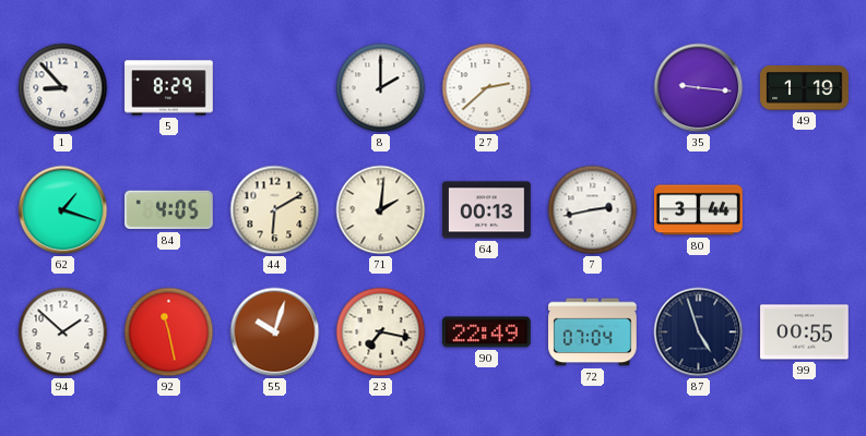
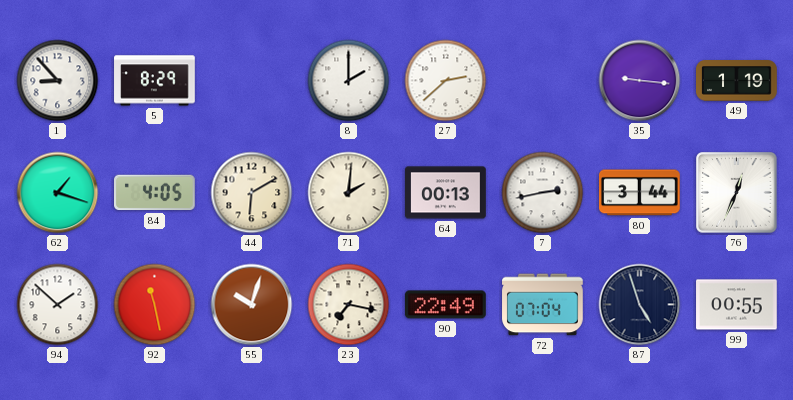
76: none -> 12:34
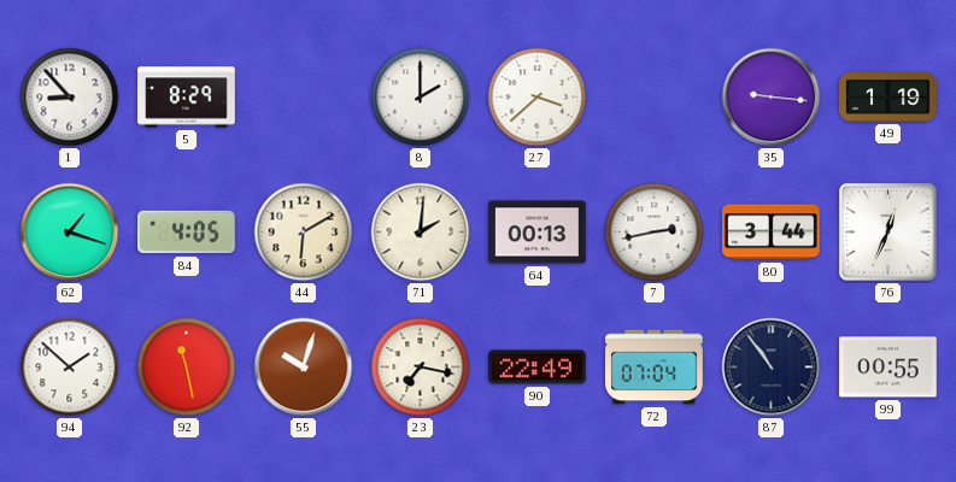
27: 2:38 -> 3:38
87: 4:57 -> 10:54
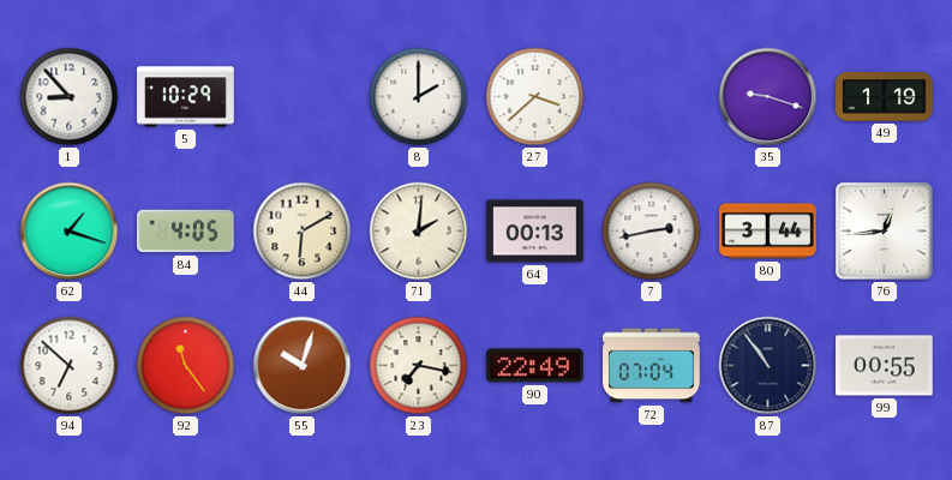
5: 8:29 -> 10:29
35: 9:16 -> 9:18
76: 12:34 -> 12:44
94: 1:52 -> 6:52
92: 11:28 -> 11:24
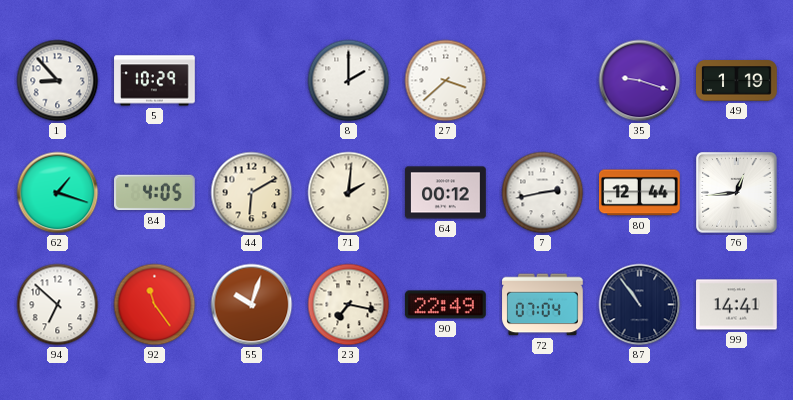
64: 00:13 -> 00:12
80: 3:44 -> 12:44
99: 00:55 -> 14:41
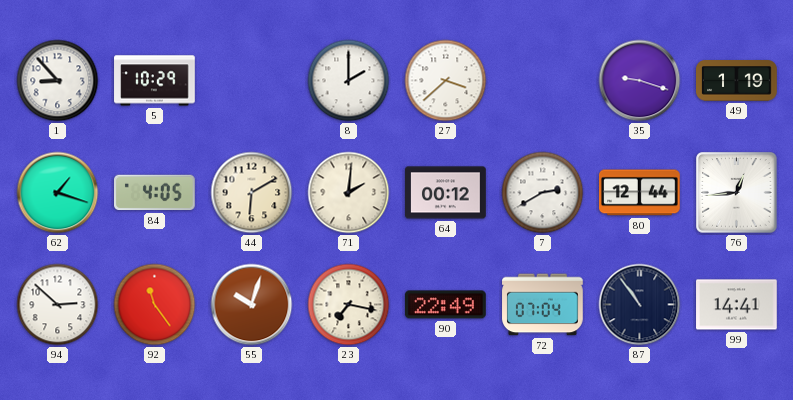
7: 2:43 -> 2:40
94: 6:52 -> 2:52
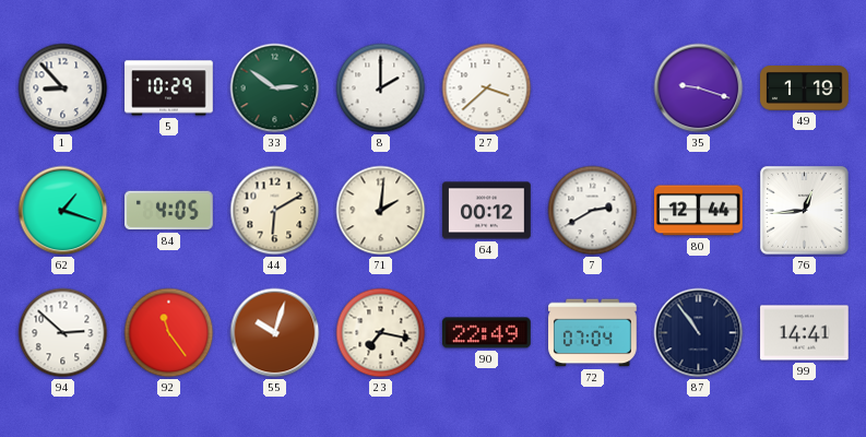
33: none -> 2:51
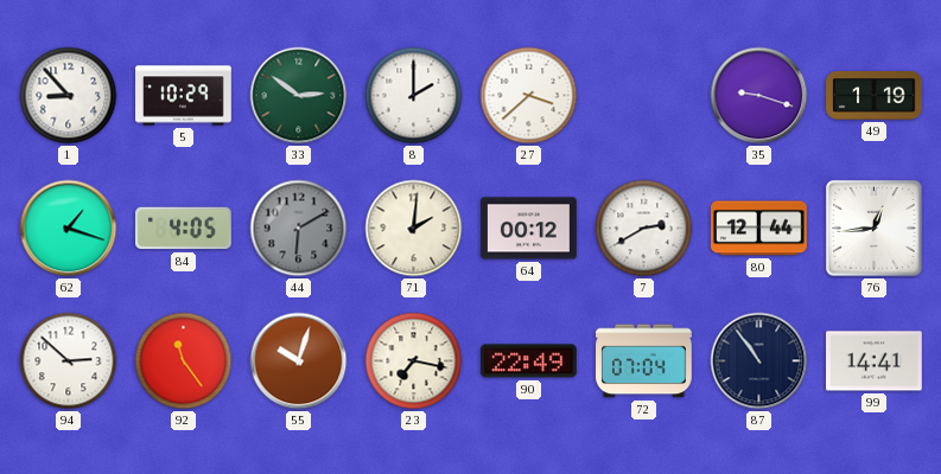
44 dial: cream -> grey
